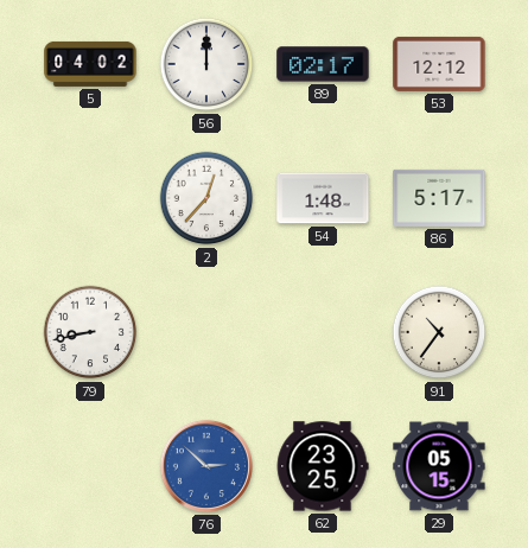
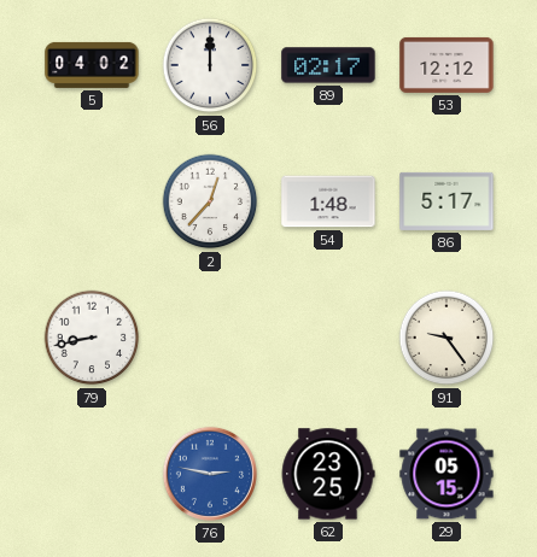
91: 10:36 -> 9:24
76: 2:52 -> 2:47
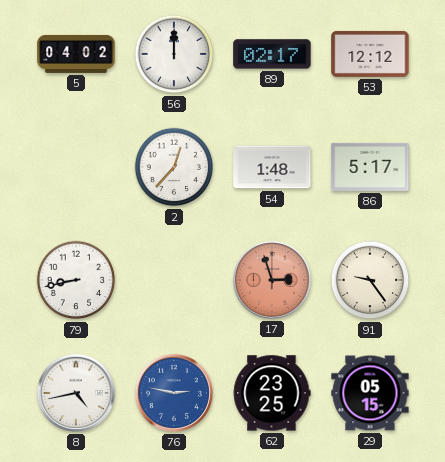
17: none -> 2:57
8: none -> 4:43
